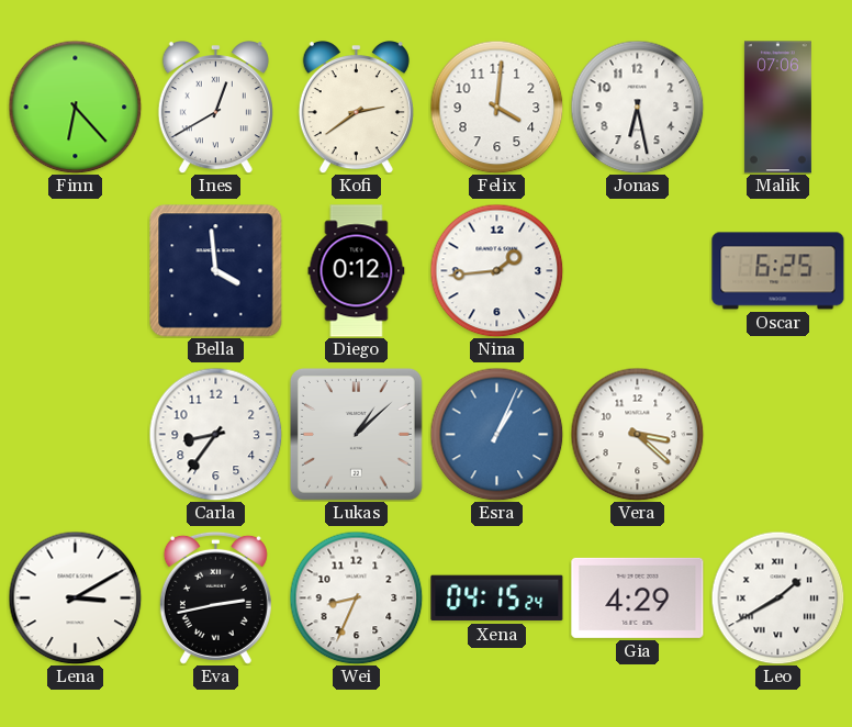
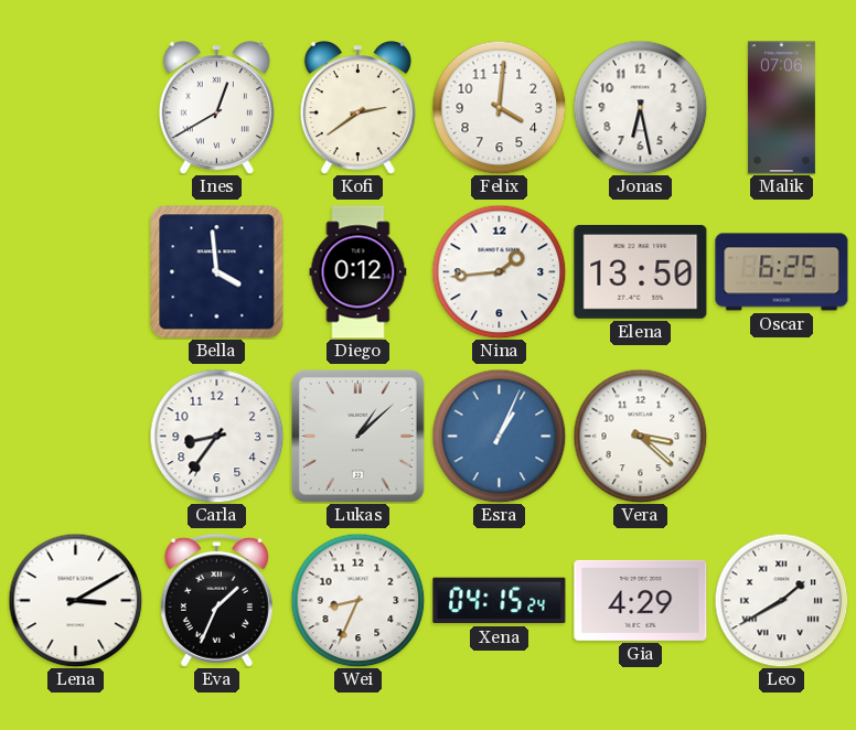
Finn: 6:23 -> none
Elena: none -> 13:50
Eva: 2:43 -> 1:34
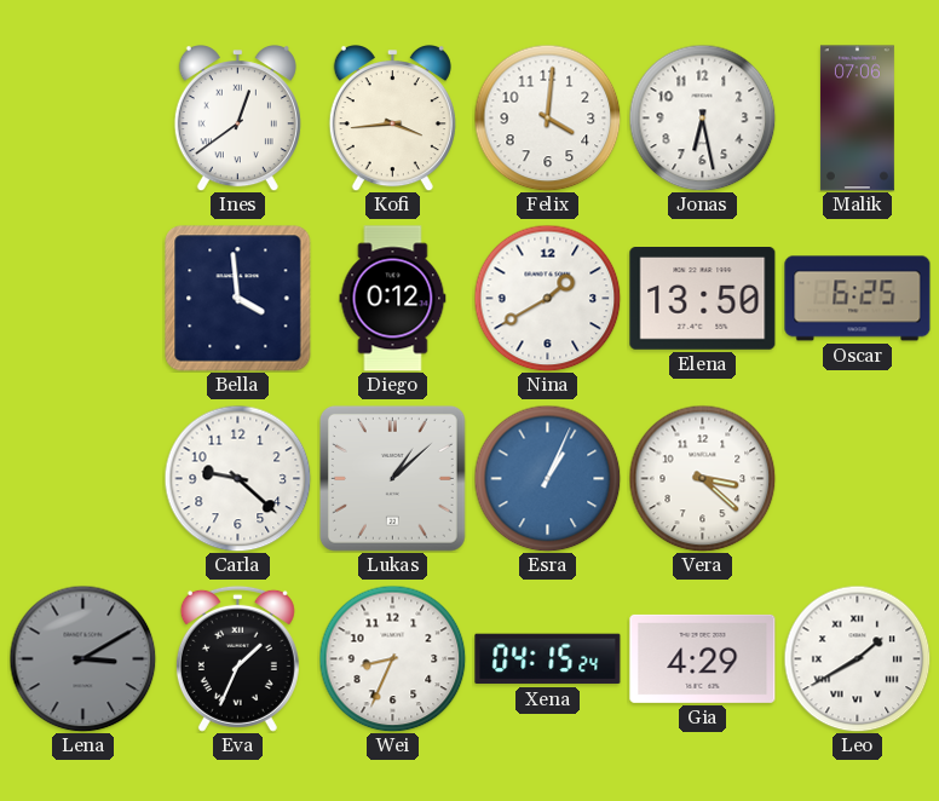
Ines: 12:40 -> 12:39
Kofi: 2:39 -> 3:44
Nina: 1:44 -> 1:40
Carla: 8:36 -> 9:22
Lena dial: white -> grey
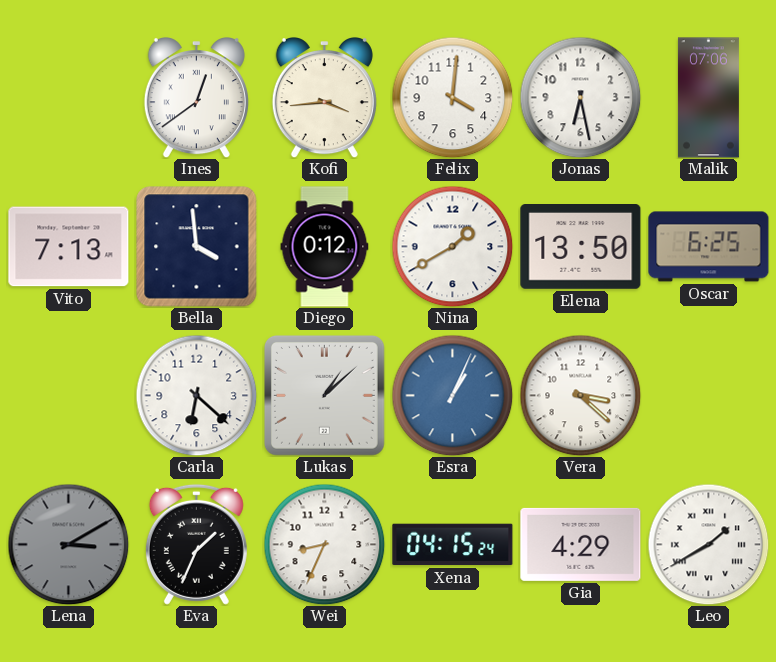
Vito: none -> 7:13
Carla: 9:22 -> 6:22
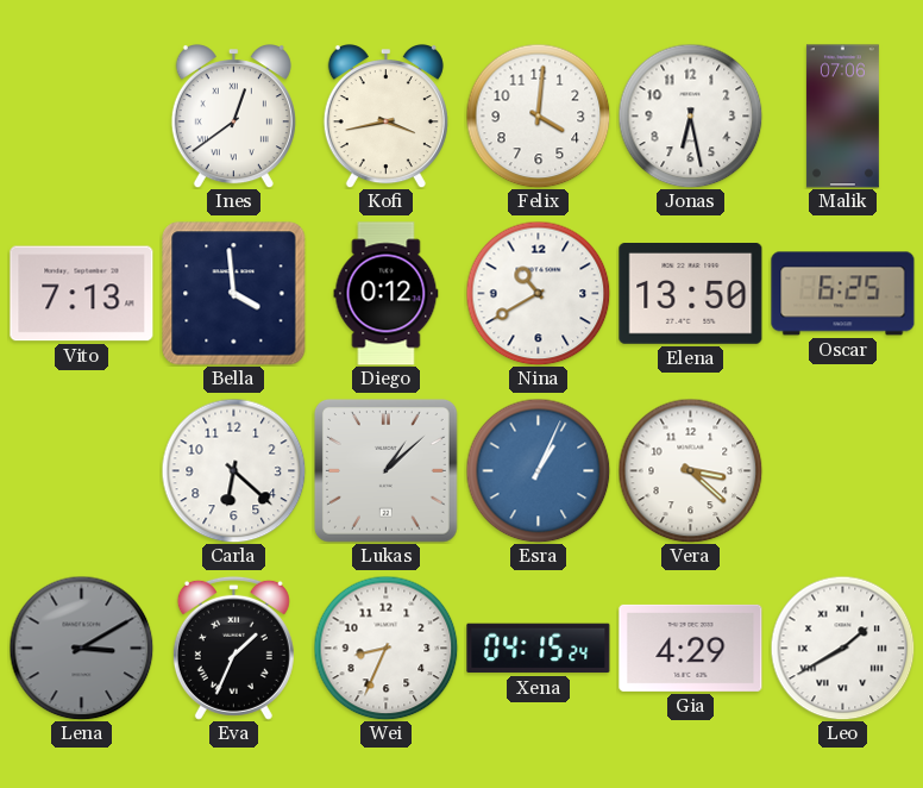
Kofi: 3:44 -> 3:43
Nina: 1:40 -> 10:40
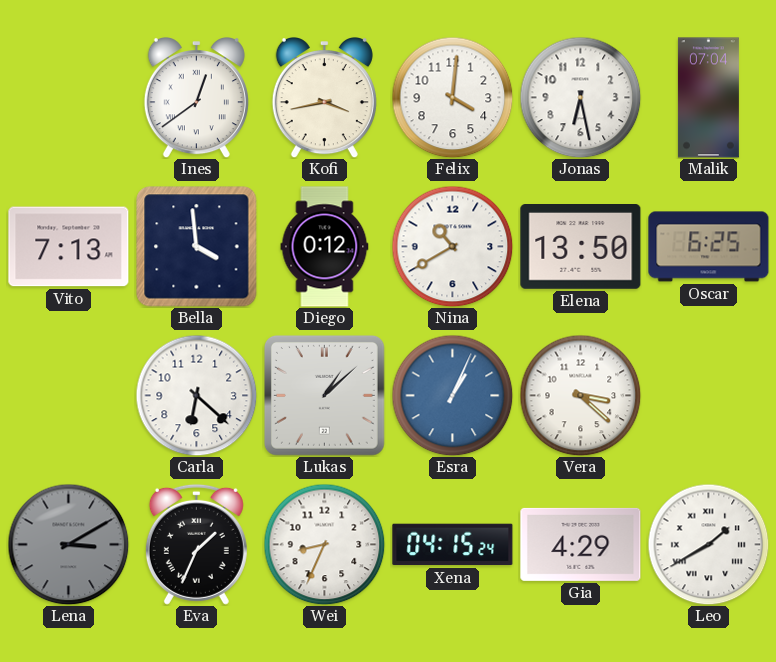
Malik: 07:06 -> 07:04
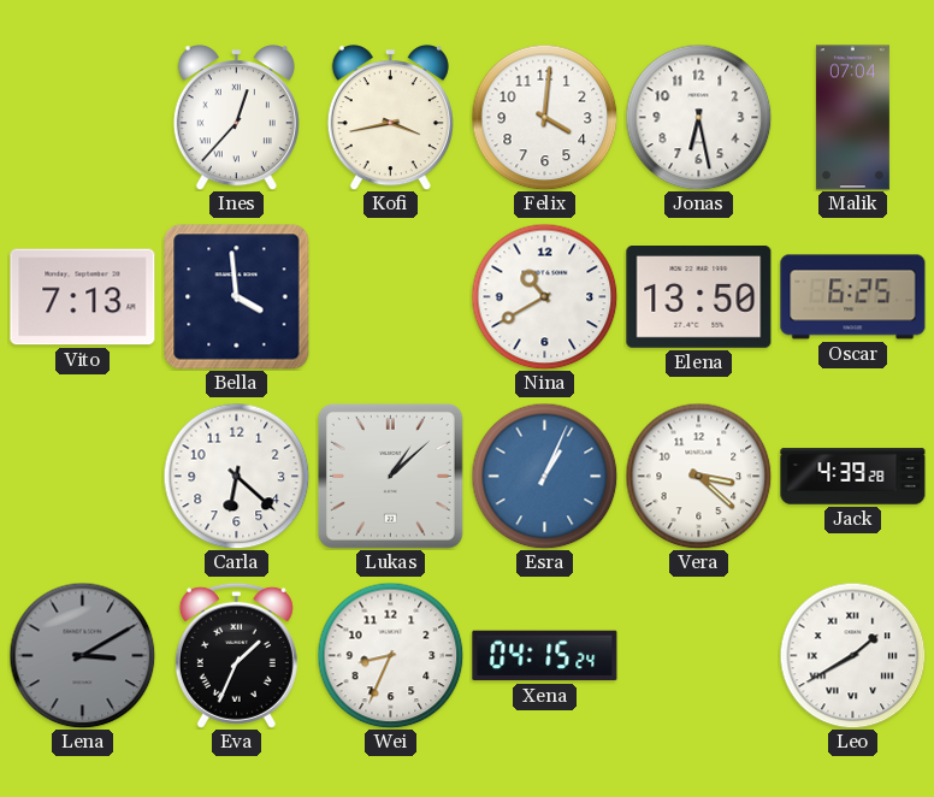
Ines: 12:39 -> 12:37
Diego: 0:12 -> none
Jack: none -> 4:39
Gia: 4:29 -> none
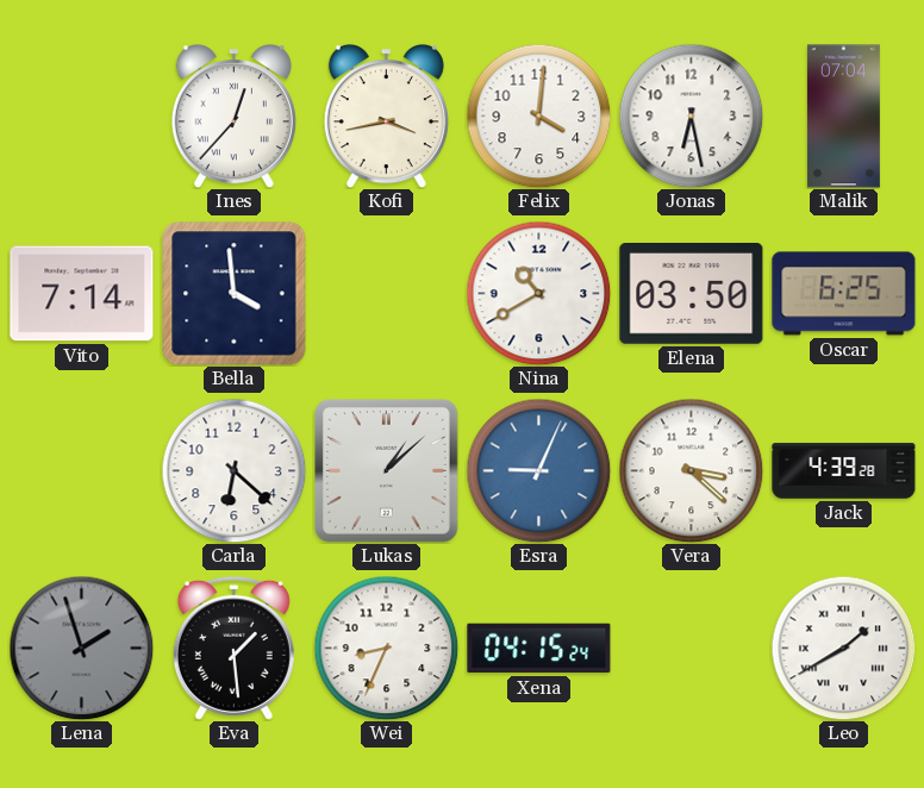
Vito: 7:13 -> 7:14
Elena: 13:50 -> 03:50
Esra: 1:04 -> 9:04
Lena: 3:10 -> 1:57
Eva: 1:34 -> 1:29
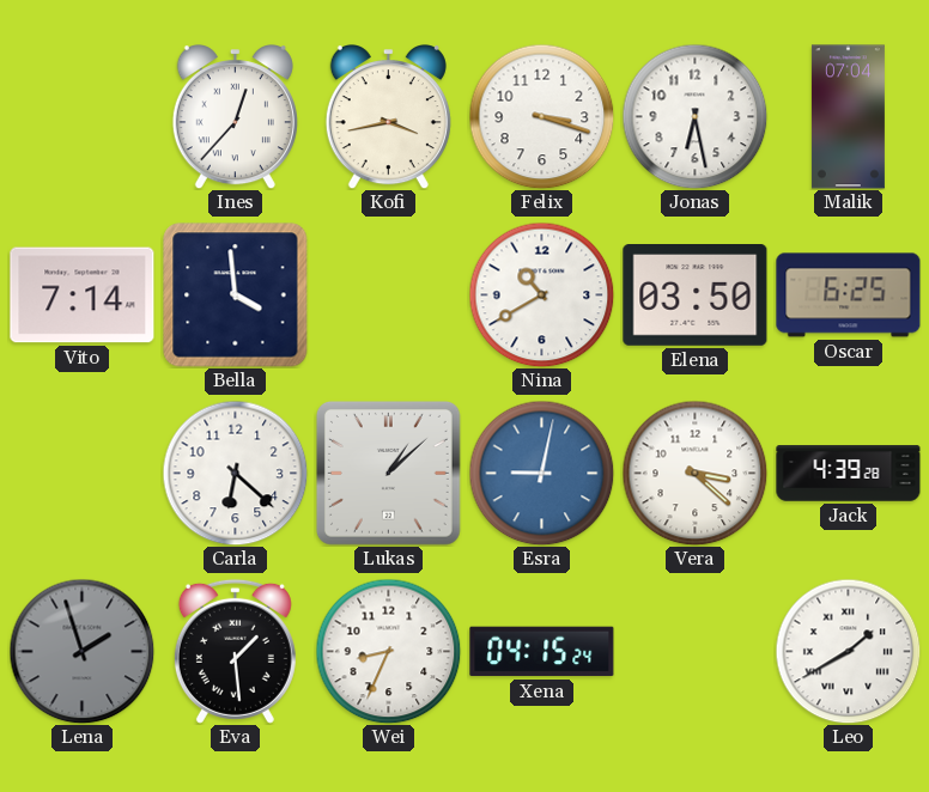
Felix: 4:01 -> 3:18
Esra: 9:04 -> 9:02
